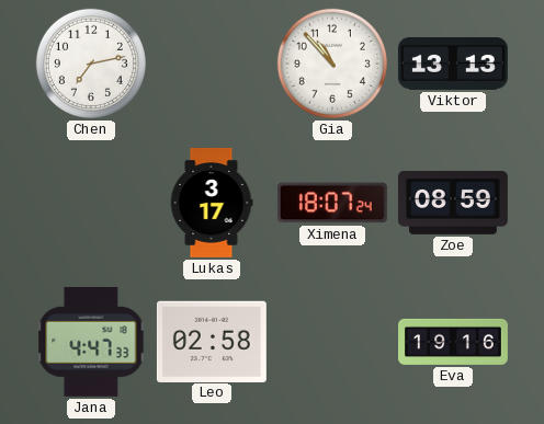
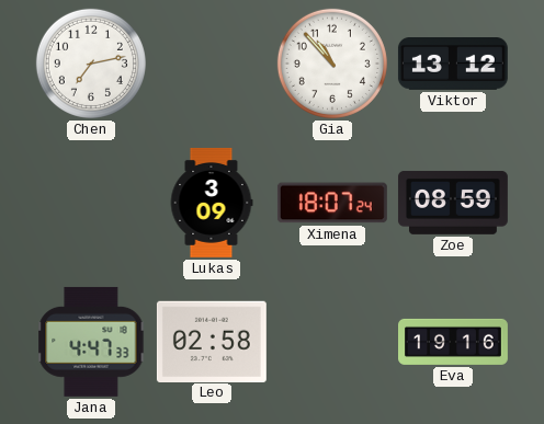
Viktor: 13:13 -> 13:12
Lukas: 3:17 -> 3:09
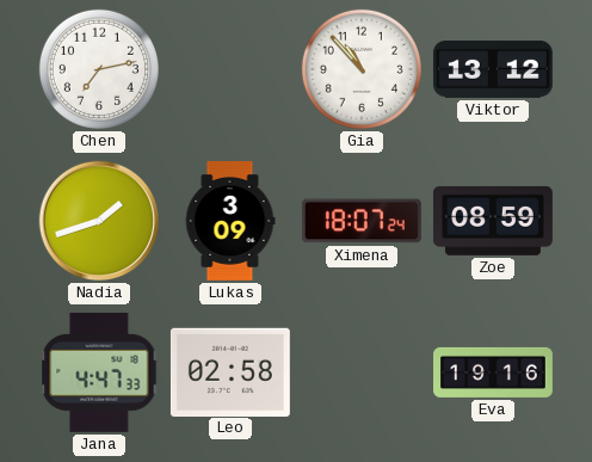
Nadia: none -> 1:42
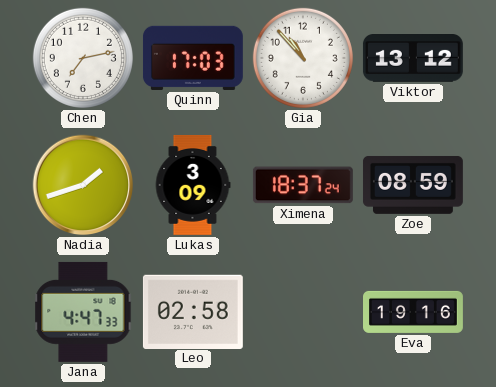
Quinn: none -> 17:03
Ximena: 18:07 -> 18:37
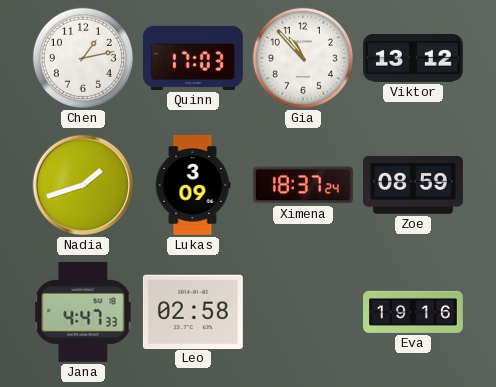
Chen: 7:13 -> 1:13
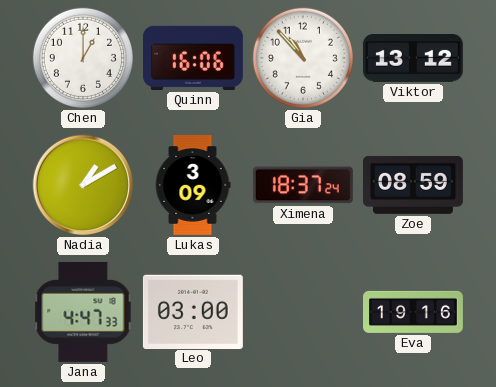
Chen: 1:13 -> 1:00
Quinn: 17:03 -> 16:06
Nadia: 1:42 -> 1:10
Leo: 02:58 -> 03:00
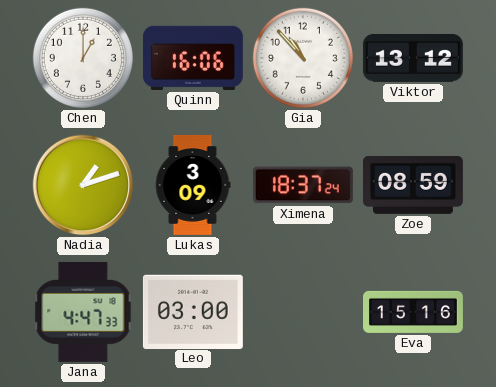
Nadia: 1:10 -> 1:12
Eva: 19:16 -> 15:16
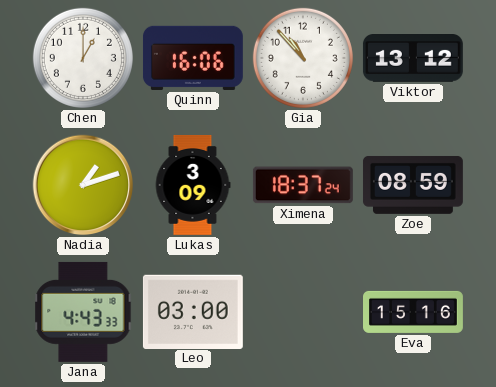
Jana: 4:47 -> 4:43
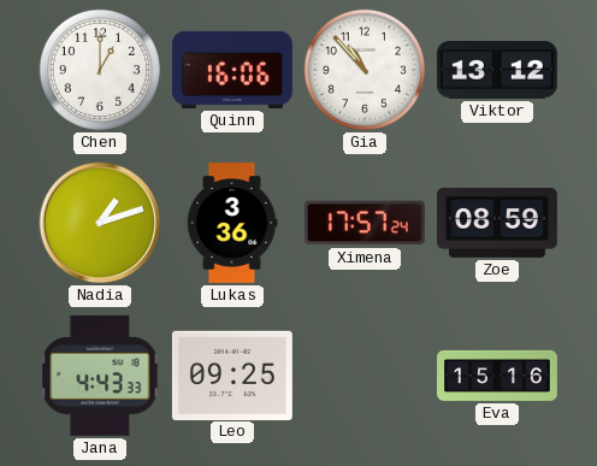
Lukas: 3:09 -> 3:36
Ximena: 18:37 -> 17:57
Leo: 03:00 -> 09:25
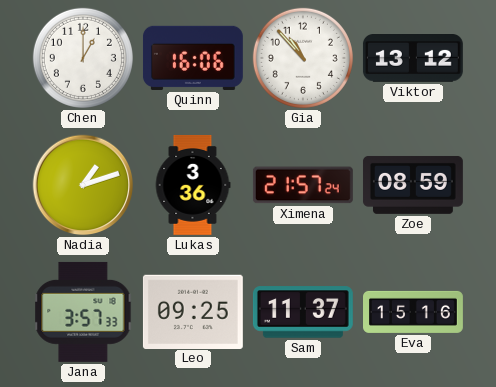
Ximena: 17:57 -> 21:57
Jana: 4:43 -> 3:57
Sam: none -> 11:37
